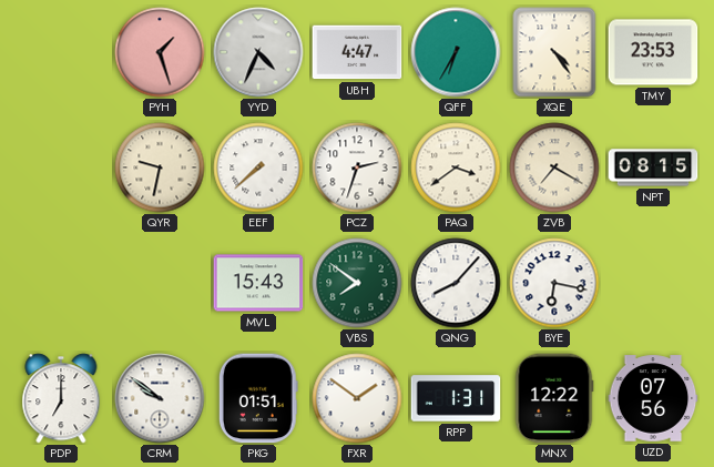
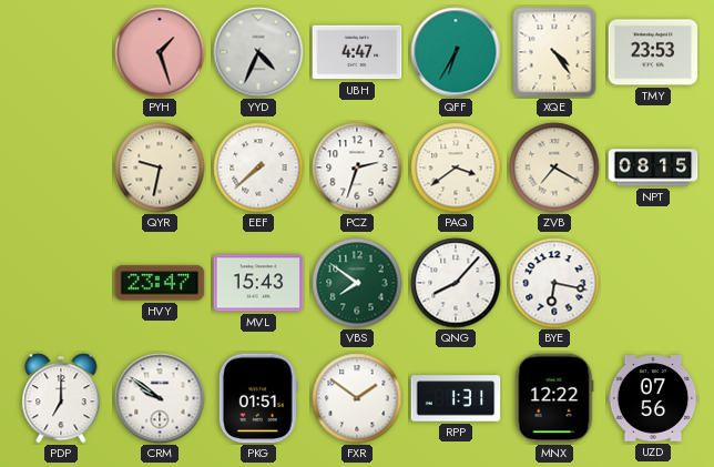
HVY: none -> 23:47
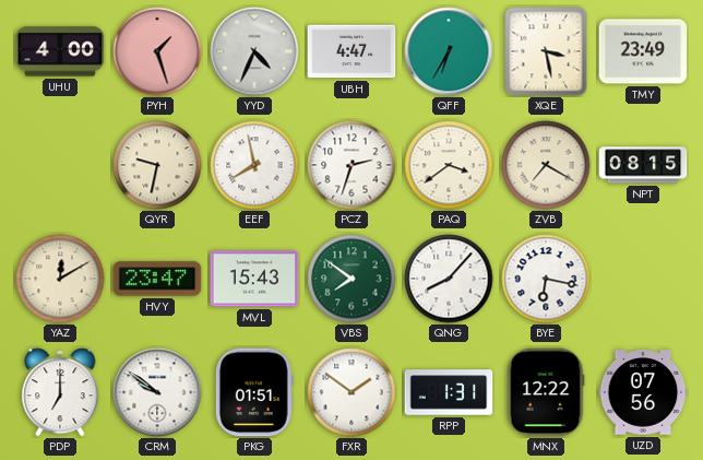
UHU: none -> 4:00
XQE: 4:24 -> 3:28
TMY: 23:53 -> 23:49
EEF: 7:38 -> 7:58
YAZ: none -> 12:10
